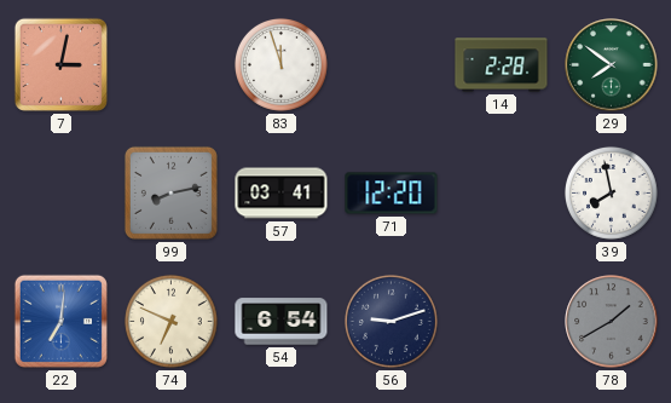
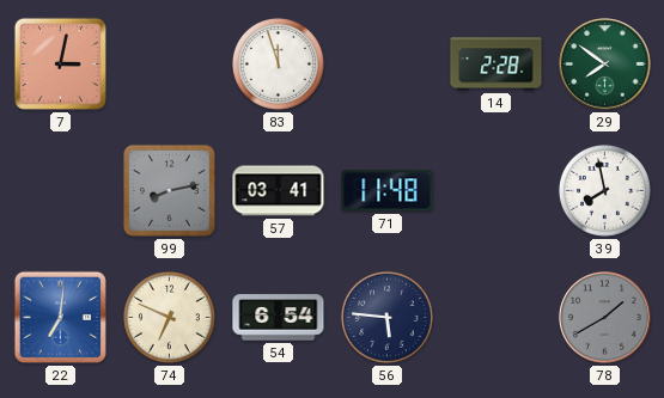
71: 12:20 -> 11:48
56: 9:12 -> 5:46
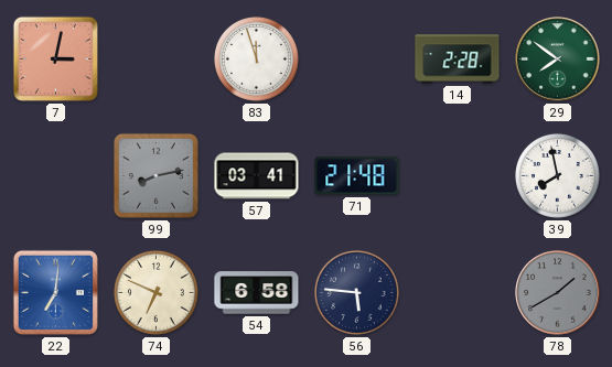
71: 11:48 -> 21:48
54: 6:54 -> 6:58
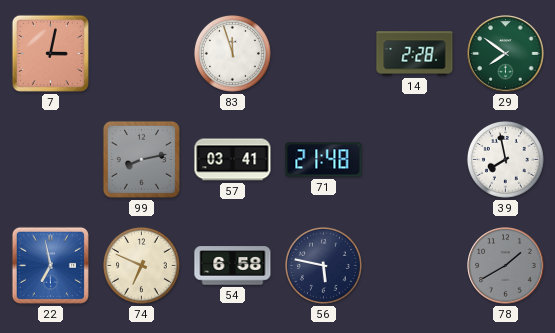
22: 7:01 -> 6:58
56: 5:46 -> 5:47
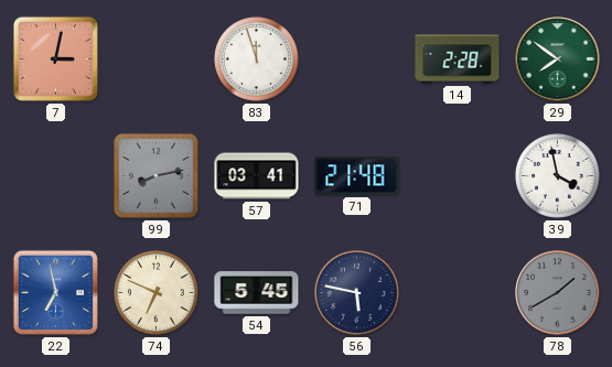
39: 7:58 -> 3:58
54: 6:58 -> 5:45
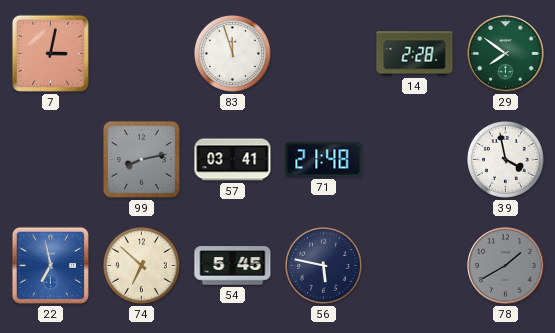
74: 6:49 -> 6:52
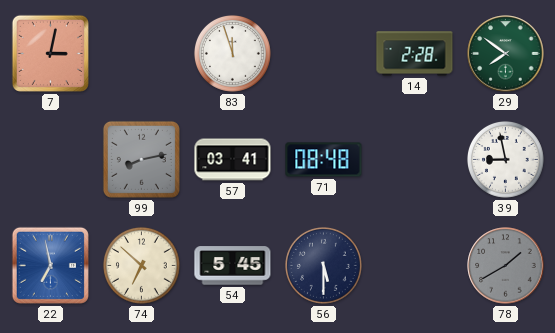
71: 21:48 -> 08:48
39: 3:58 -> 8:58
56: 5:47 -> 5:30
